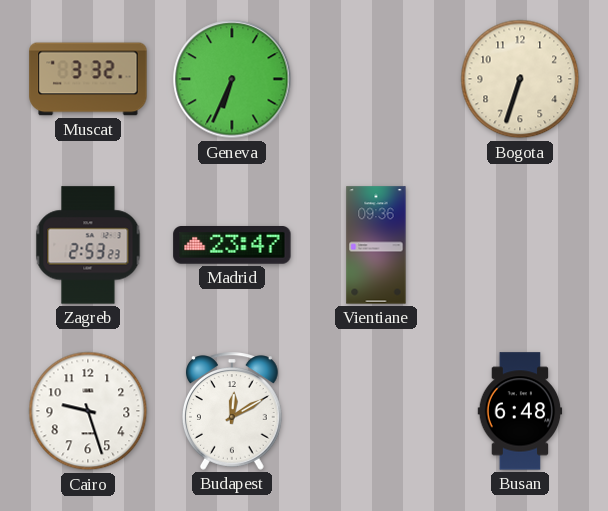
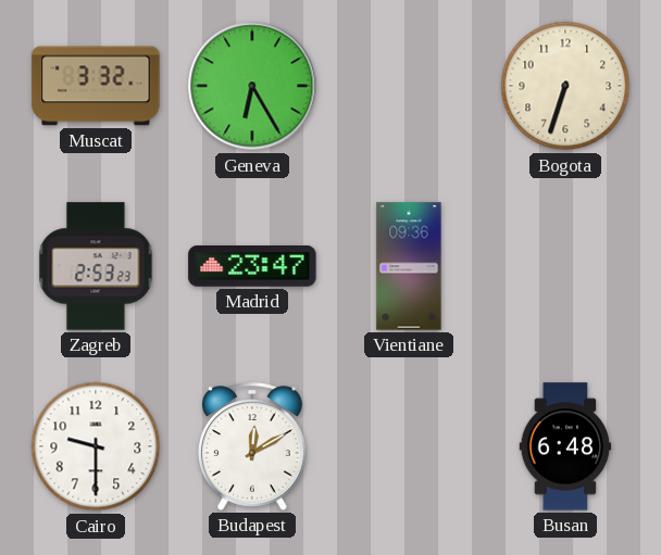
Geneva: 6:34 -> 6:25
Cairo: 9:27 -> 9:30
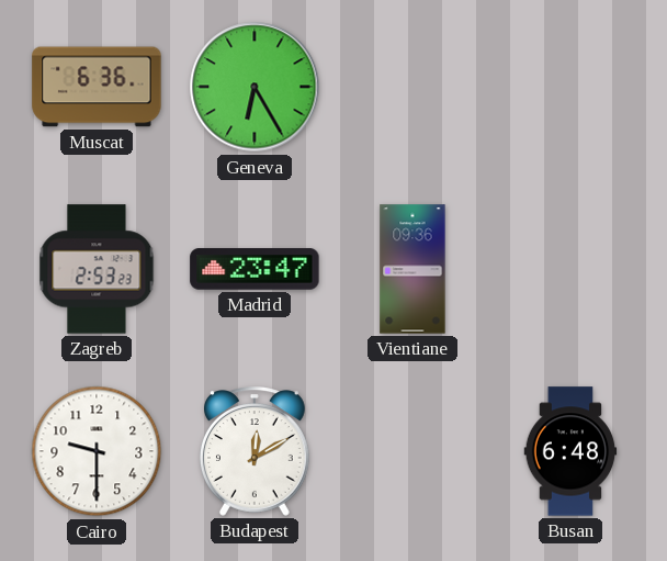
Muscat: 3:32 -> 6:36
Bogota: 6:33 -> none
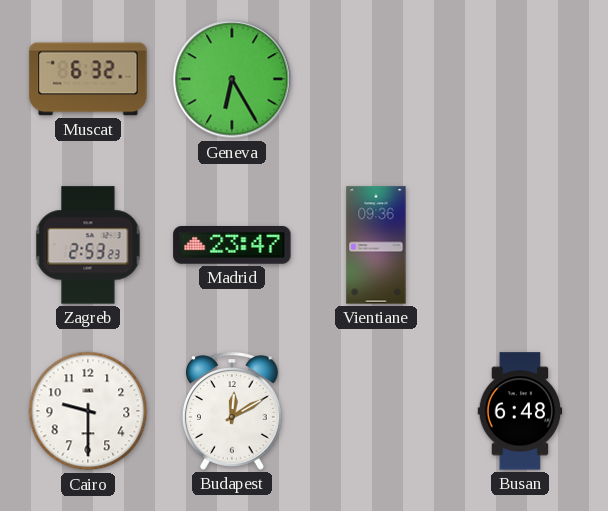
Muscat: 6:36 -> 6:32
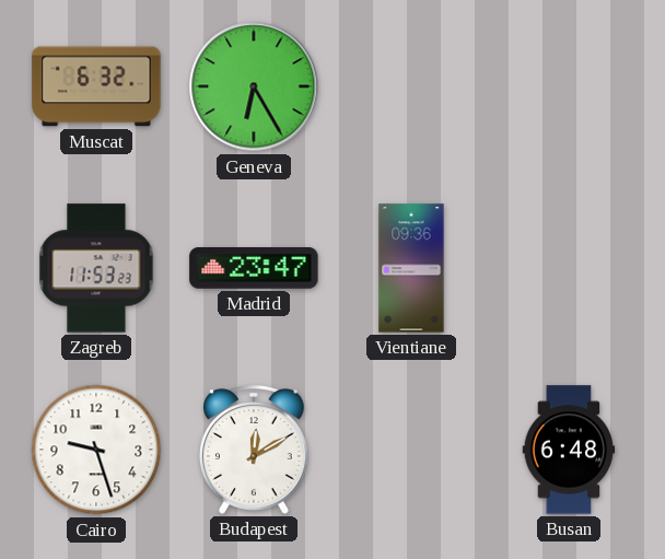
Zagreb: 2:53 -> 11:53
Cairo: 9:30 -> 9:27
